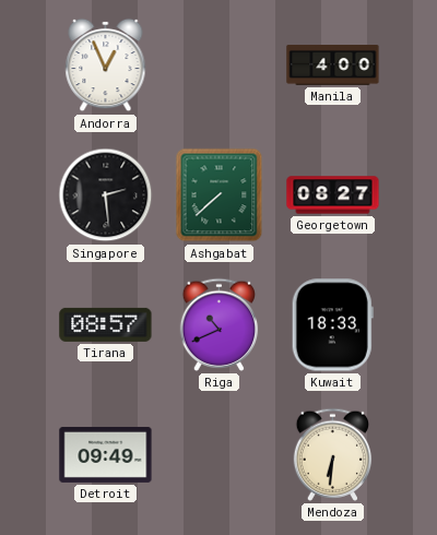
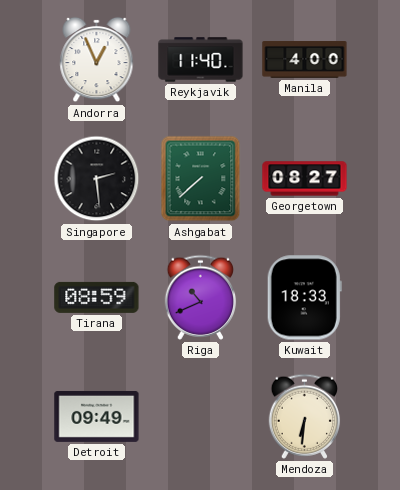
Reykjavik: none -> 11:40
Tirana: 08:57 -> 08:59
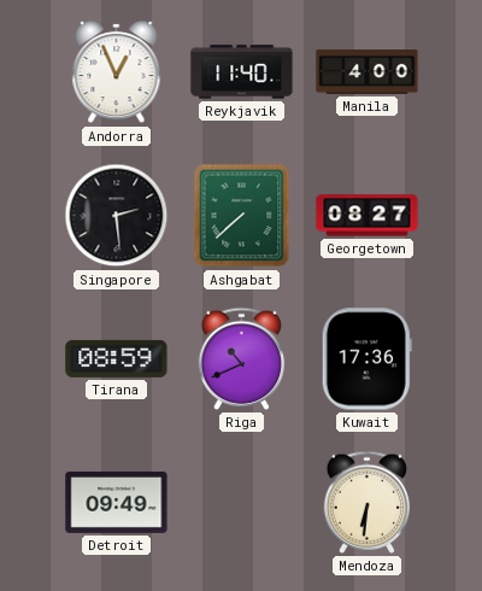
Kuwait: 18:33 -> 17:36
